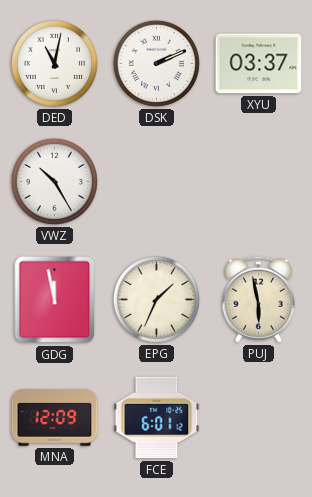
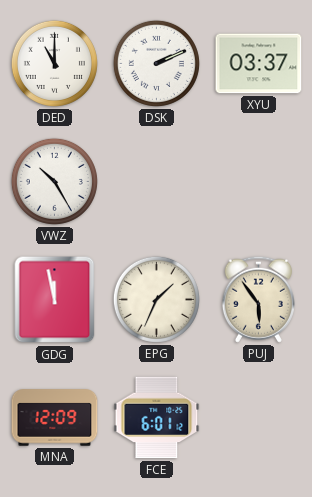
DED: 11:02 -> 11:00
PUJ: 5:58 -> 5:54
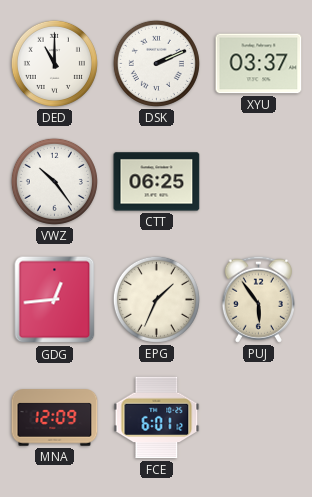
VWZ: 10:25 -> 10:24
CTT: none -> 06:25
GDG: 11:58 -> 12:44
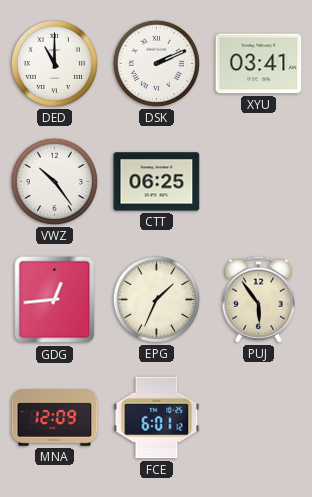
XYU: 03:37 -> 03:41
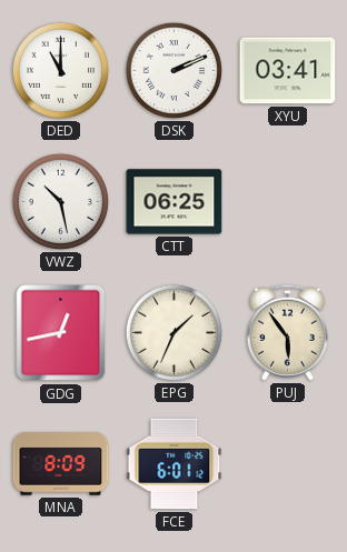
VWZ: 10:24 -> 10:28
GDG: 12:44 -> 12:43
MNA: 12:09 -> 8:09
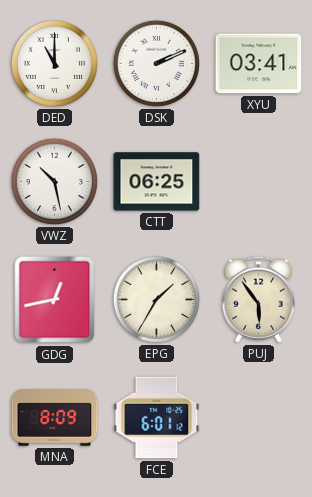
EPG: 1:34 -> 1:35
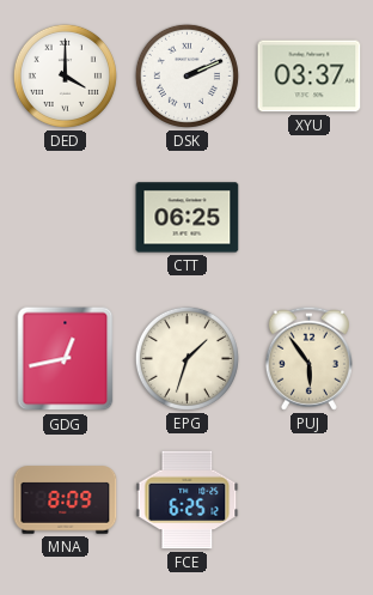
DED: 11:00 -> 4:00
XYU: 03:41 -> 03:37
VWZ: 10:28 -> none
EPG: 1:35 -> 1:33
FCE: 6:01 -> 6:25
